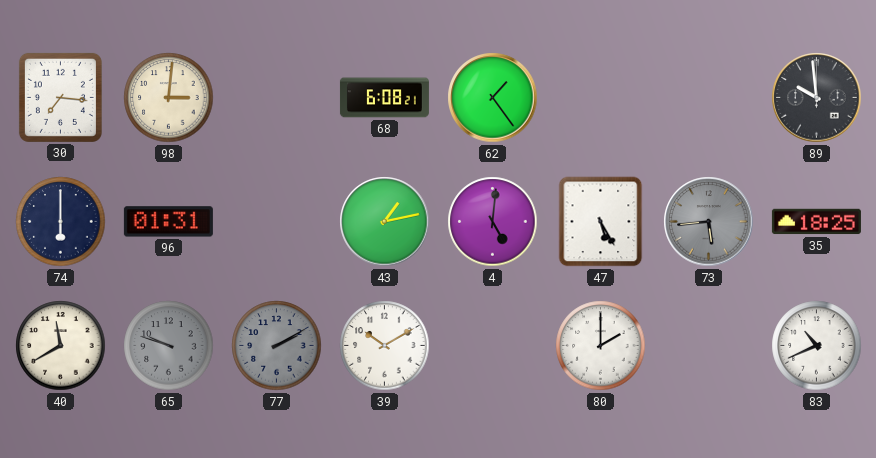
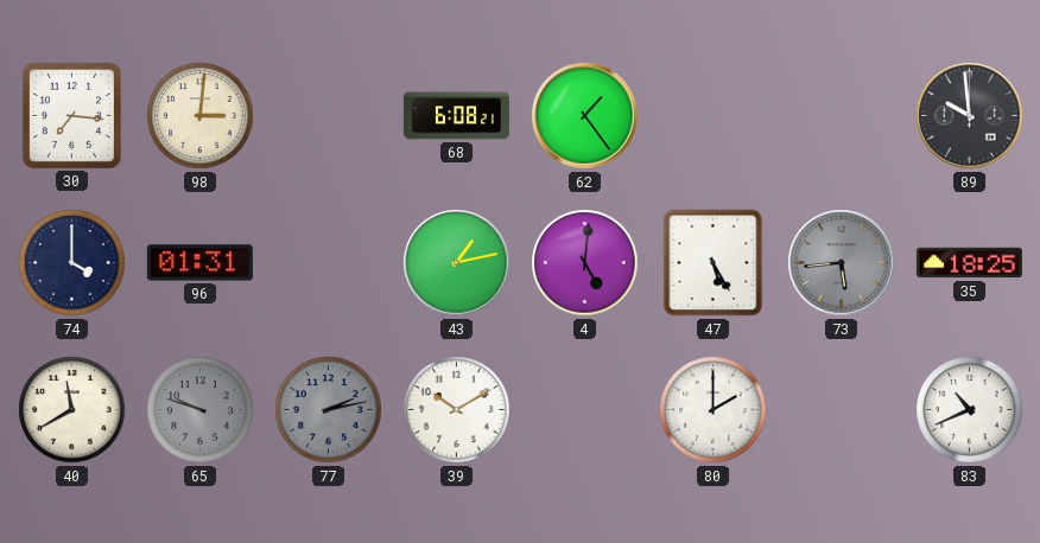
74: 6:00 -> 4:00
77: 2:10 -> 2:13
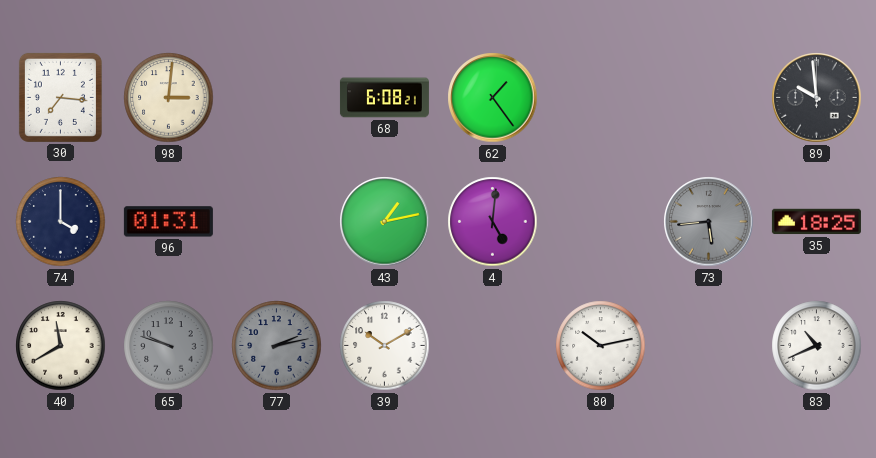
47: 5:25 -> none
80: 2:00 -> 10:13
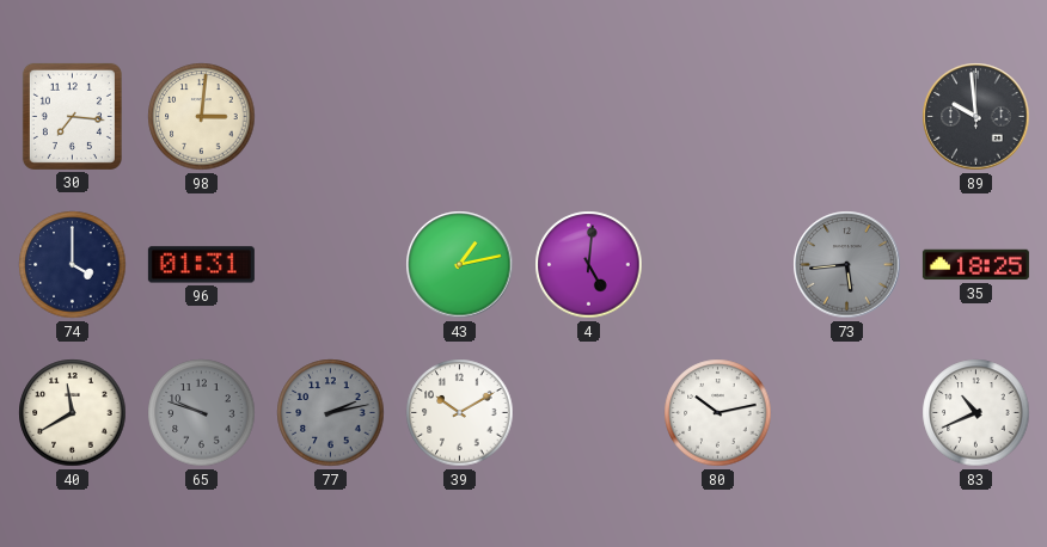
68: 6:08 -> none
62: 1:24 -> none
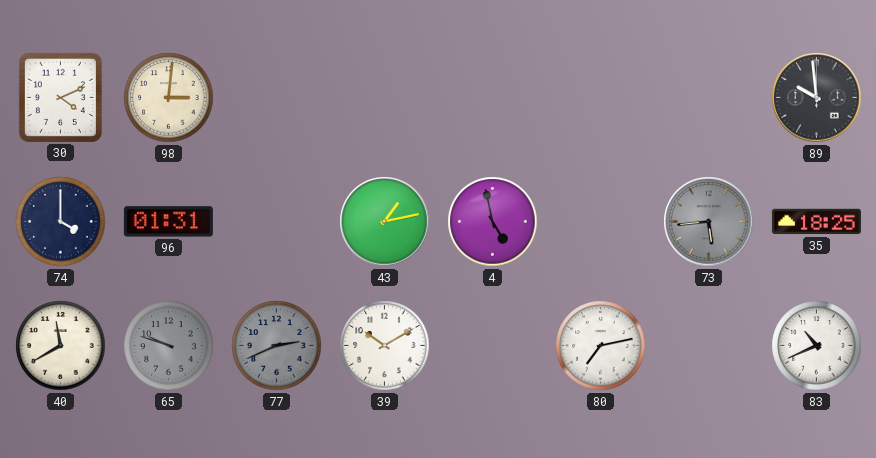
30: 7:16 -> 4:11
4: 5:01 -> 4:58
77: 2:13 -> 2:41
80: 10:13 -> 7:13
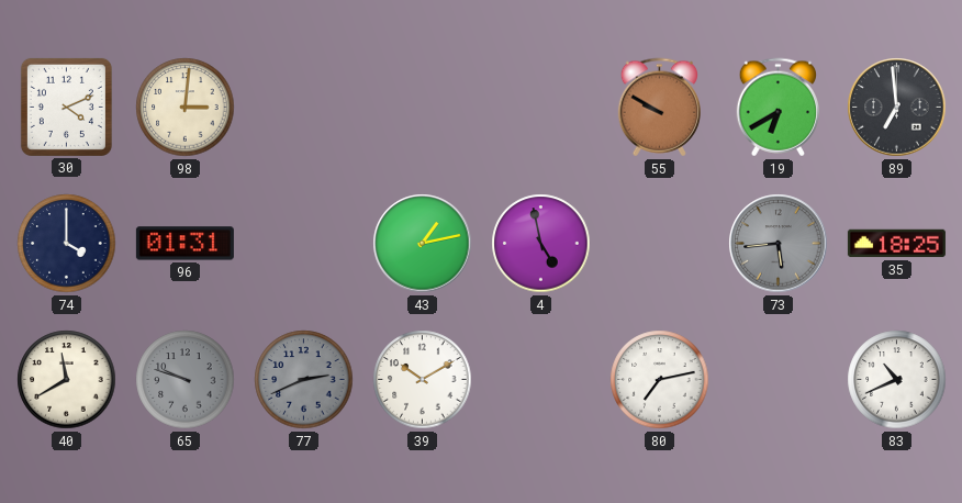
55: none -> 9:50
19: none -> 6:40
89: 9:59 -> 6:59
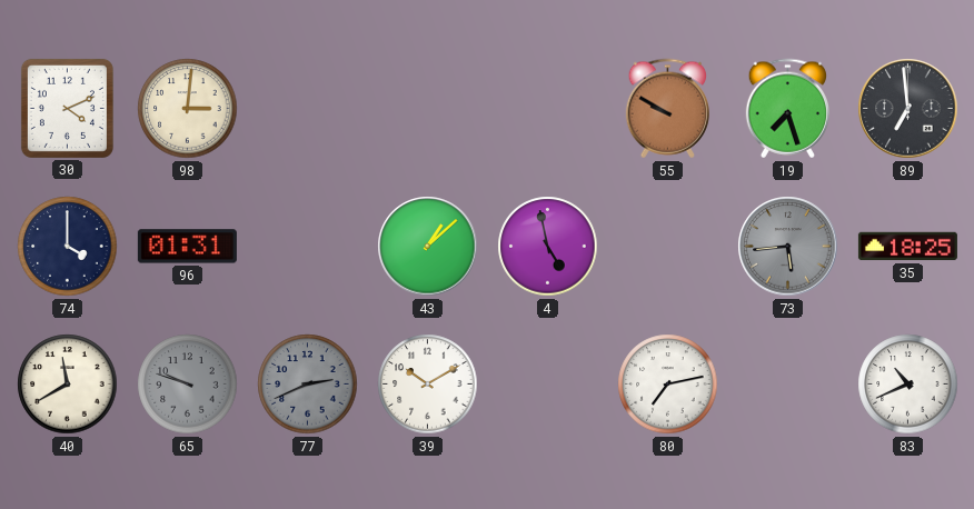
19: 6:40 -> 7:27
43: 1:13 -> 1:08
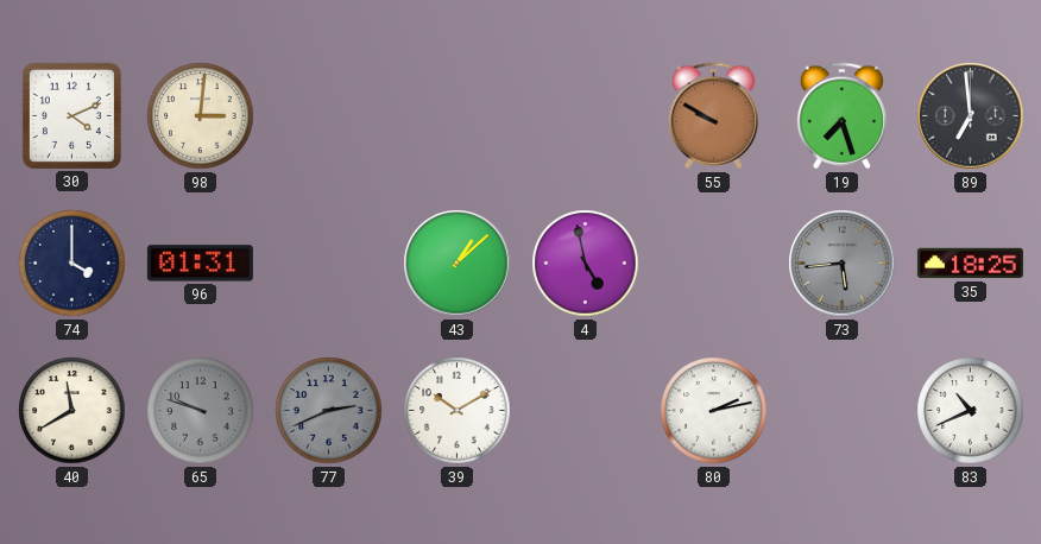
80: 7:13 -> 2:13
